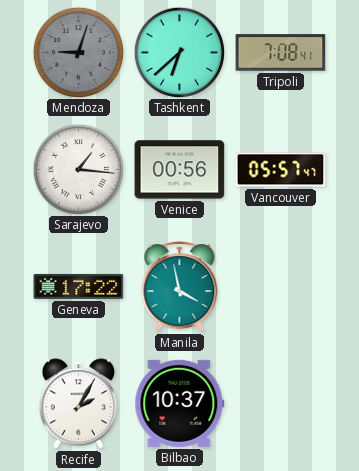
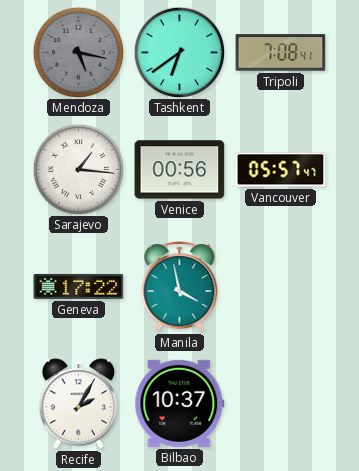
Mendoza: 9:03 -> 5:17
Tashkent: 6:38 -> 6:39
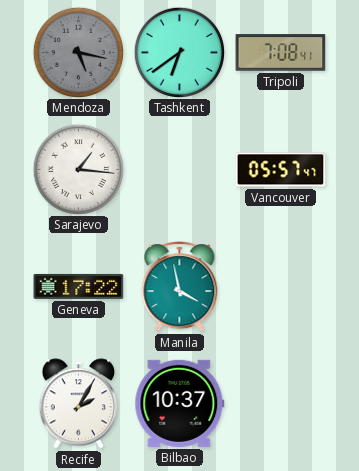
Venice: 00:56 -> none
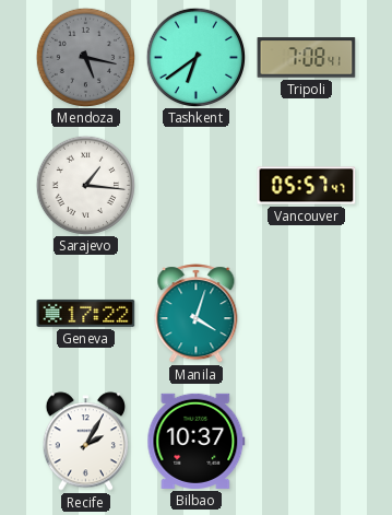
Manila: 3:58 -> 4:03
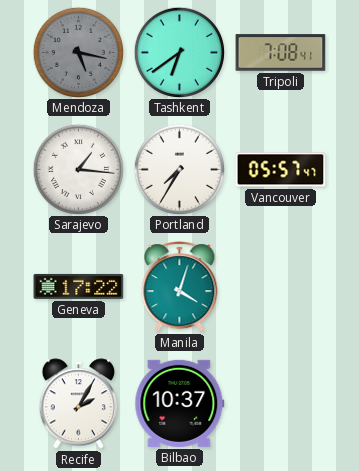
Portland: none -> 7:35
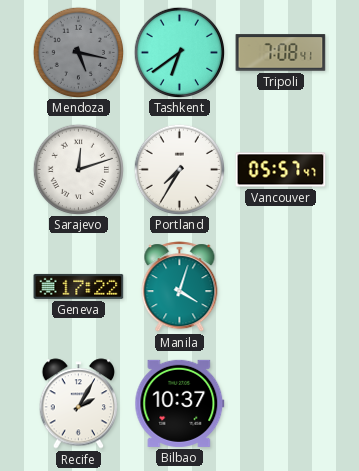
Sarajevo: 1:16 -> 12:12
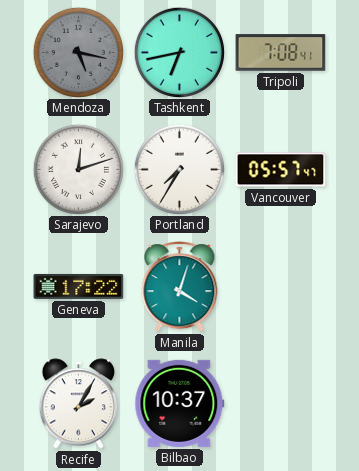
Tashkent: 6:39 -> 6:43
